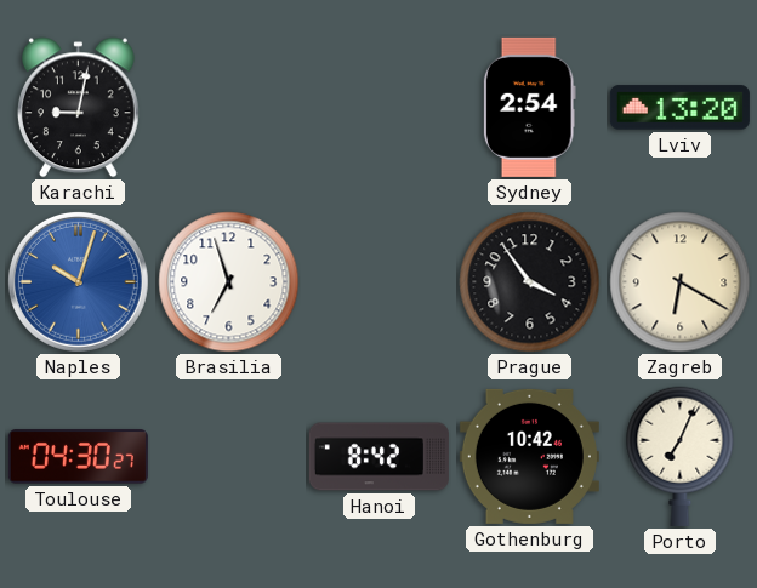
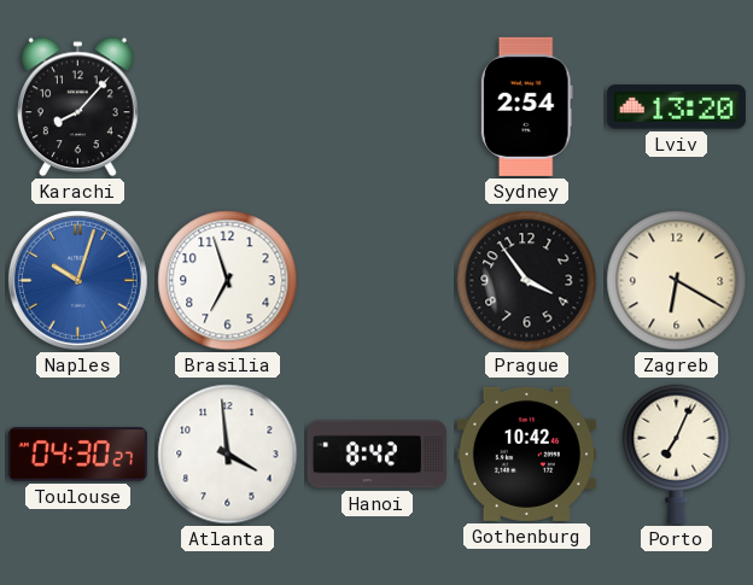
Karachi: 9:02 -> 8:07
Atlanta: none -> 3:59
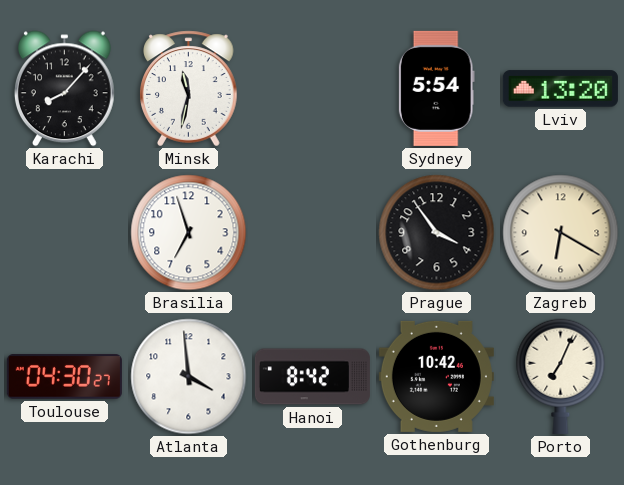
Minsk: none -> 11:32
Sydney: 2:54 -> 5:54
Naples: 10:03 -> none
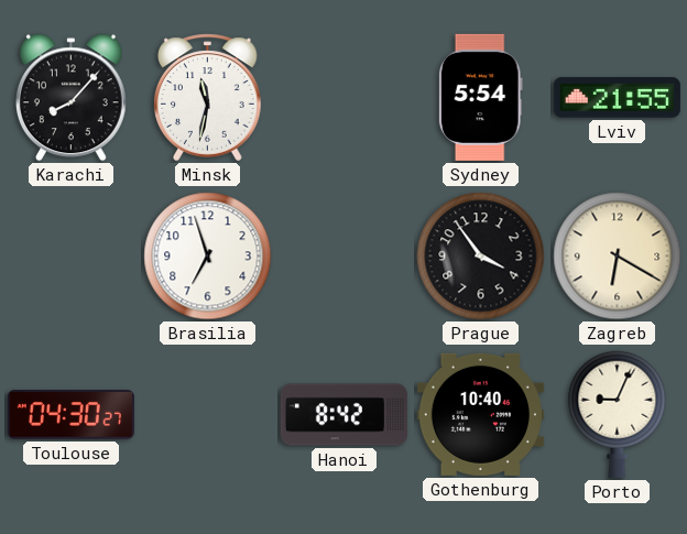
Lviv: 13:20 -> 21:55
Atlanta: 3:59 -> none
Gothenburg: 10:42 -> 10:40
Porto: 7:04 -> 9:04
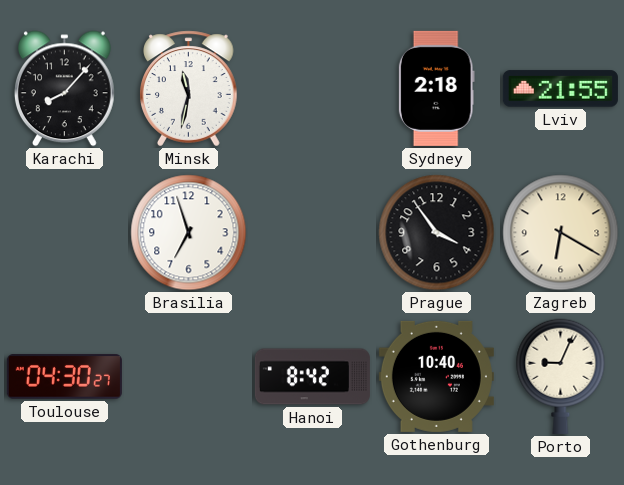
Sydney: 5:54 -> 2:18
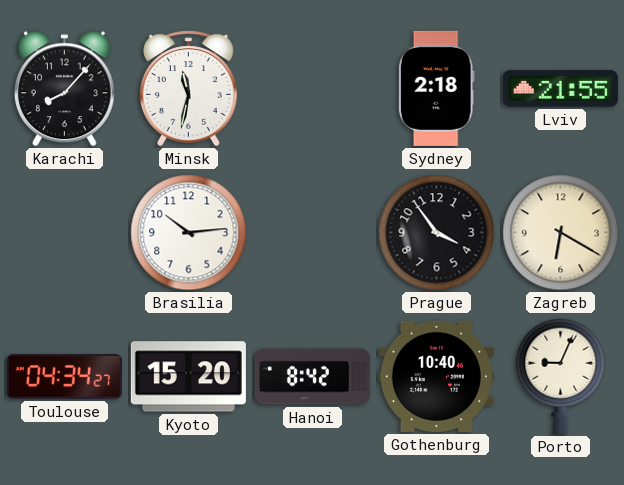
Brasilia: 6:57 -> 10:14
Toulouse: 04:30 -> 04:34
Kyoto: none -> 15:20
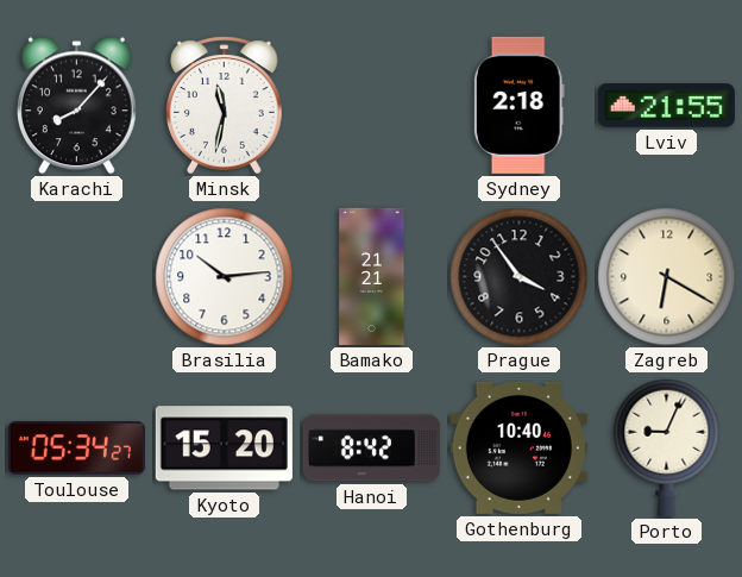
Bamako: none -> 21:21
Toulouse: 04:34 -> 05:34
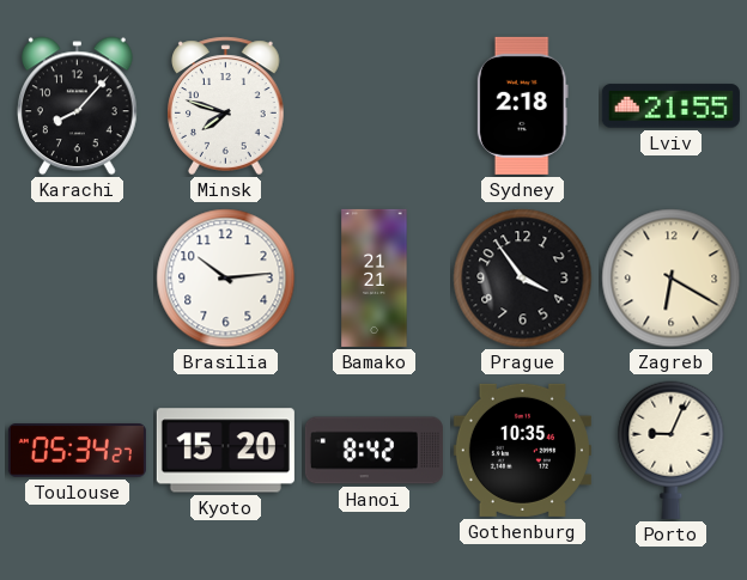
Minsk: 11:32 -> 7:48
Gothenburg: 10:40 -> 10:35
